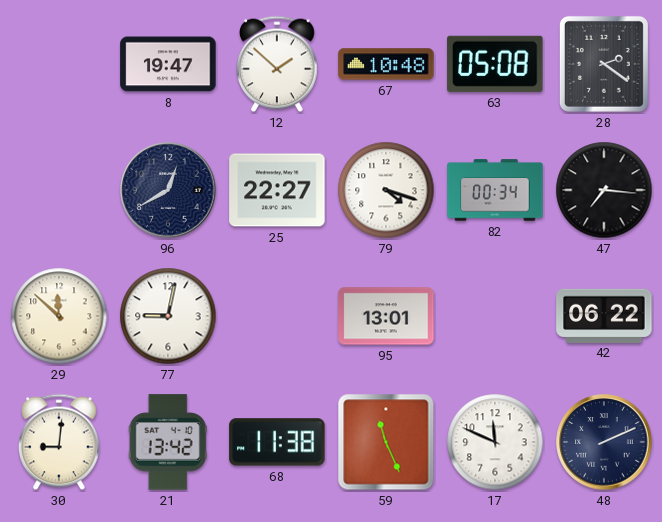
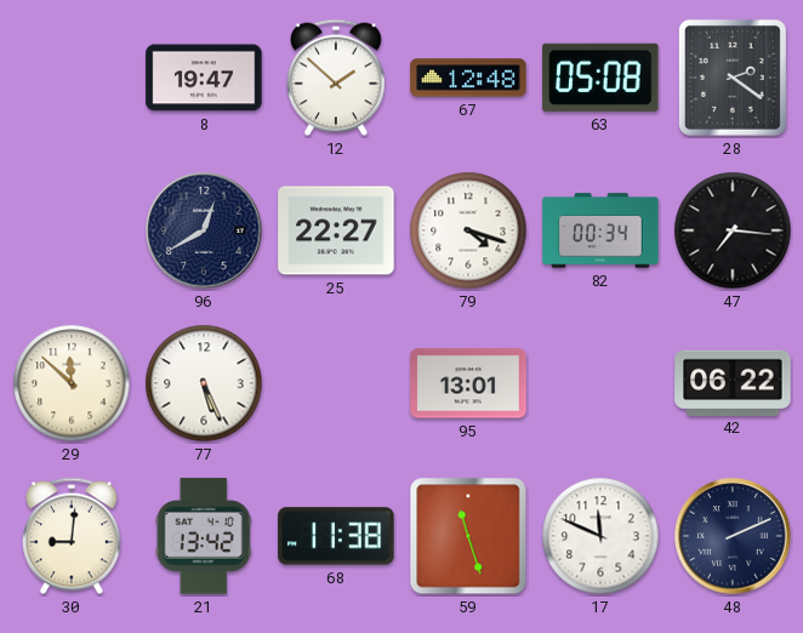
67: 10:48 -> 12:48
77: 9:02 -> 5:26
59: 11:26 -> 11:27
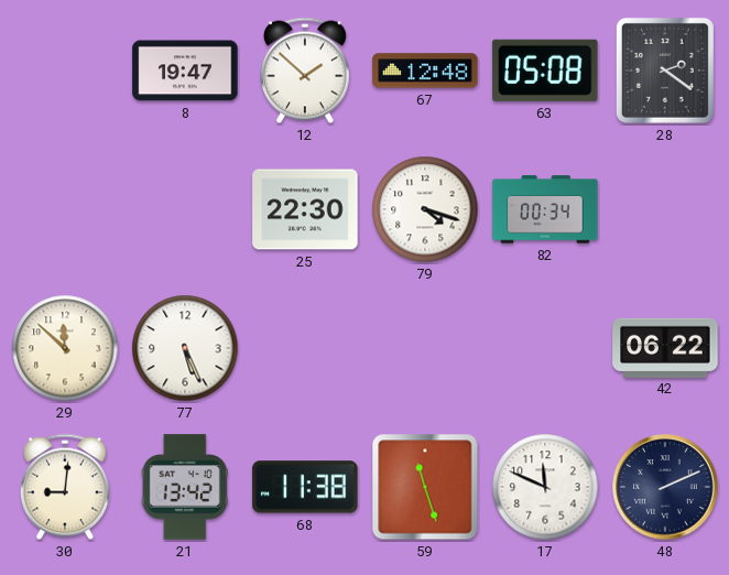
96: 12:40 -> none
25: 22:27 -> 22:30
47: 7:16 -> none
95: 13:01 -> none
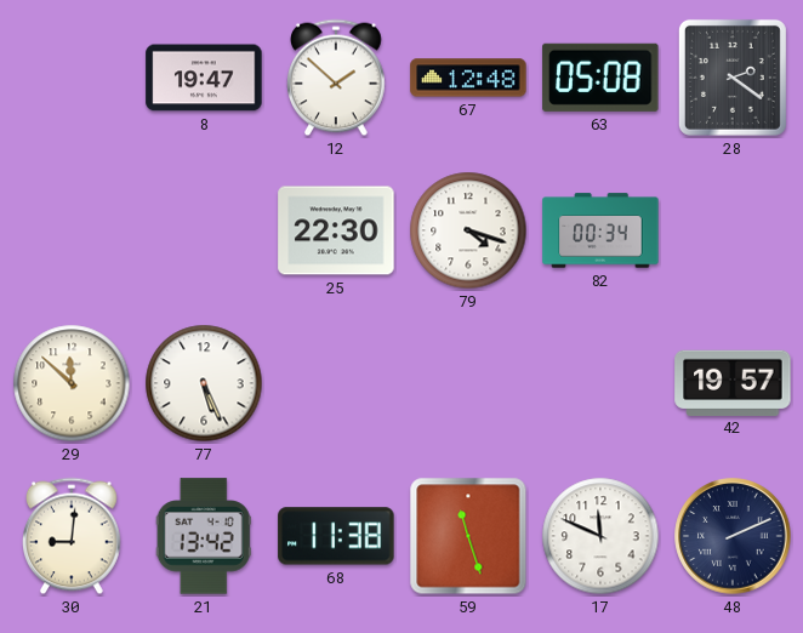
42: 06:22 -> 19:57
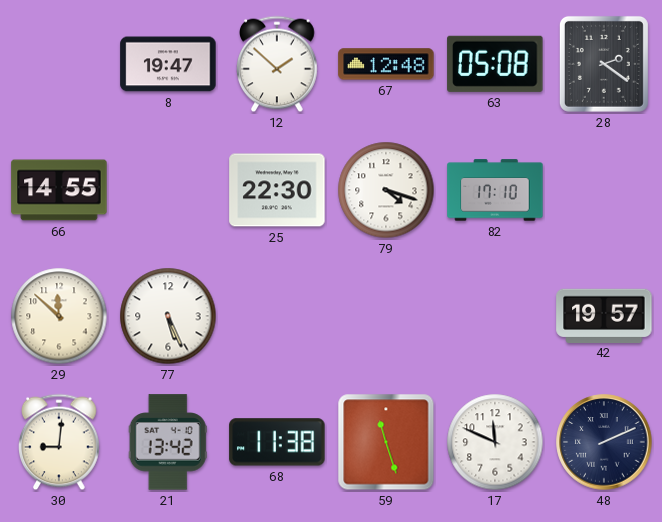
66: none -> 14:55
82: 00:34 -> 17:10
